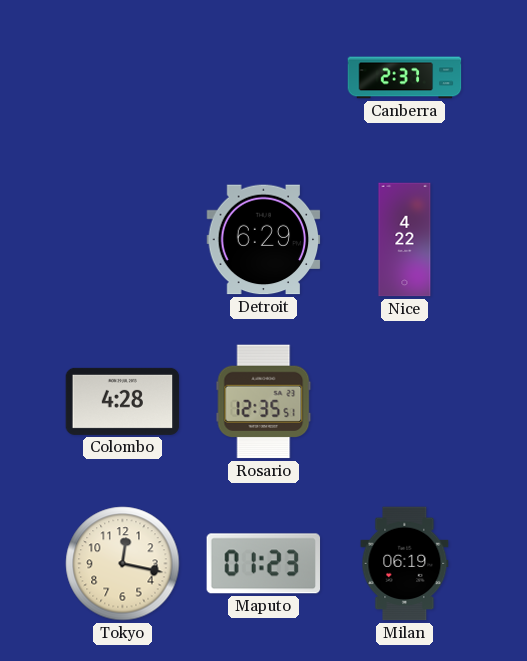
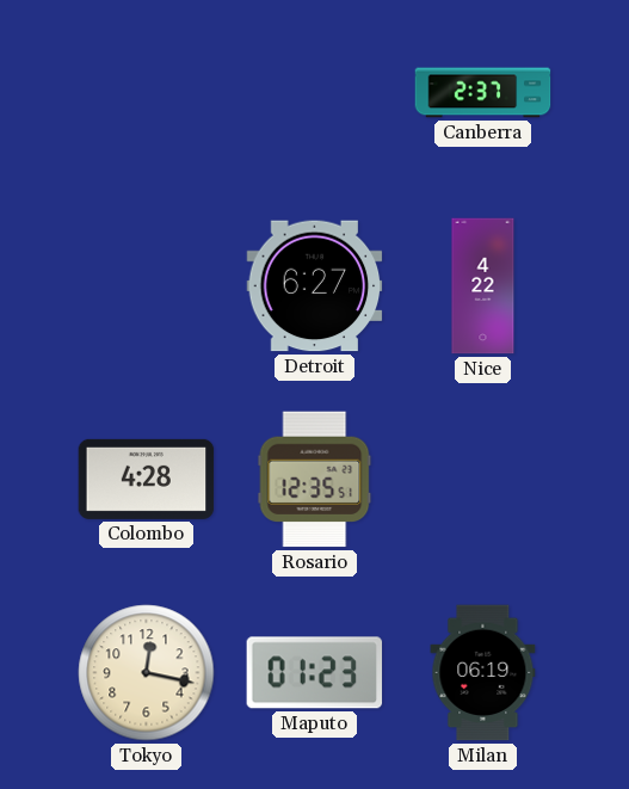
Detroit: 6:29 -> 6:27
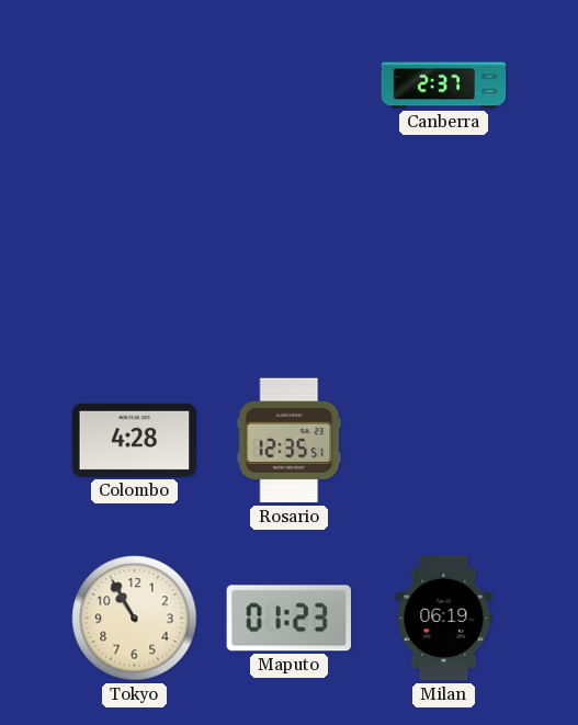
Detroit: 6:27 -> none
Nice: 4:22 -> none
Tokyo: 12:17 -> 10:55
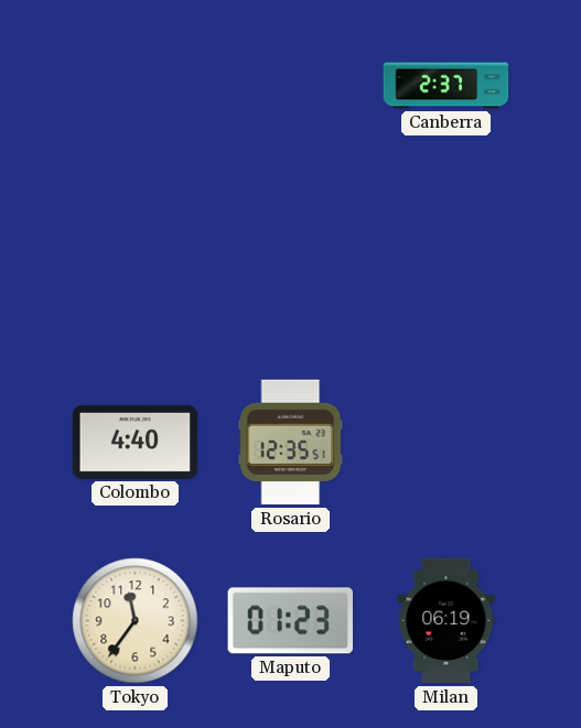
Colombo: 4:28 -> 4:40
Tokyo: 10:55 -> 11:36
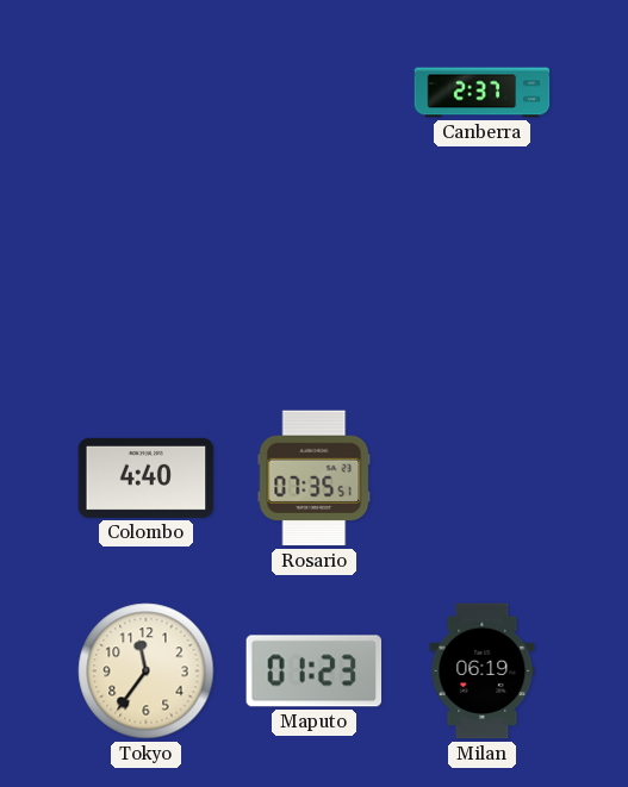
Rosario: 12:35 -> 07:35
